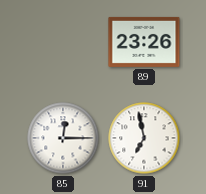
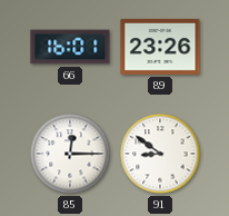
66: none -> 16:01
91: 6:58 -> 8:51
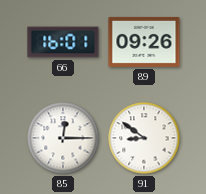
89: 23:26 -> 09:26
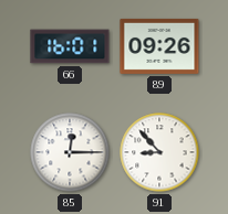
91: 8:51 -> 8:53
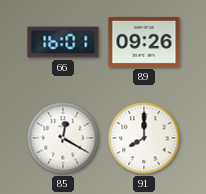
85: 12:15 -> 12:20
91: 8:53 -> 8:00
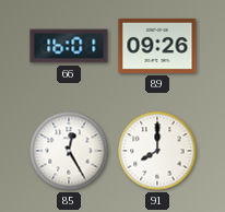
85: 12:20 -> 12:25
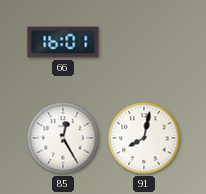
89: 09:26 -> none
91: 8:00 -> 8:02
